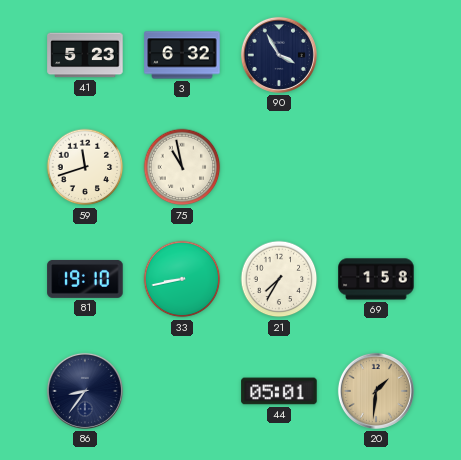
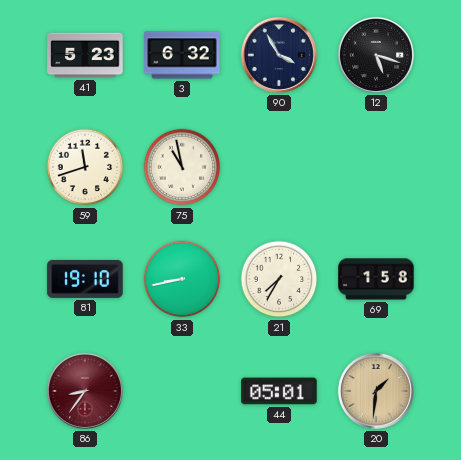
12: none -> 5:18
86 dial: navy -> burgundy
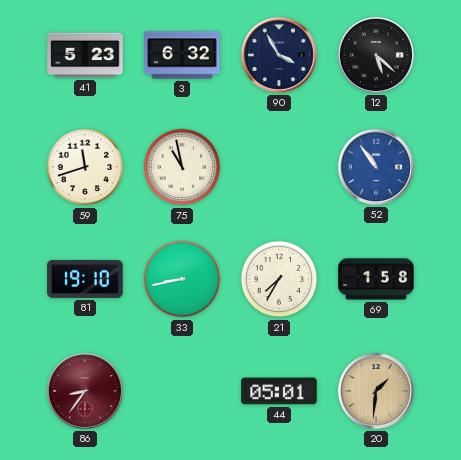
12: 5:18 -> 5:22
52: none -> 10:54
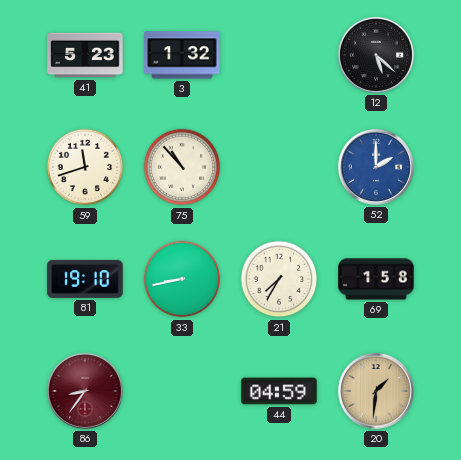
3: 6:32 -> 1:32
90: 3:55 -> none
75: 10:58 -> 10:53
52: 10:54 -> 2:00
44: 05:01 -> 04:59
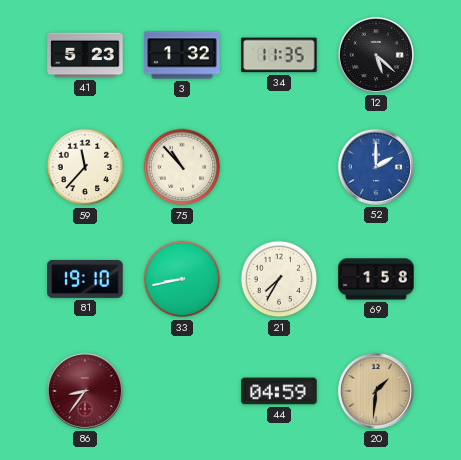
34: none -> 11:35
59: 11:42 -> 11:37
